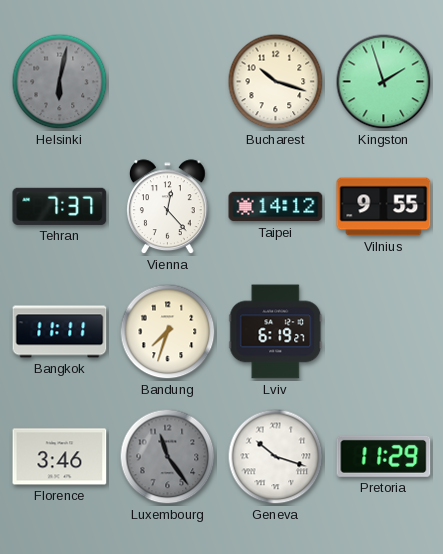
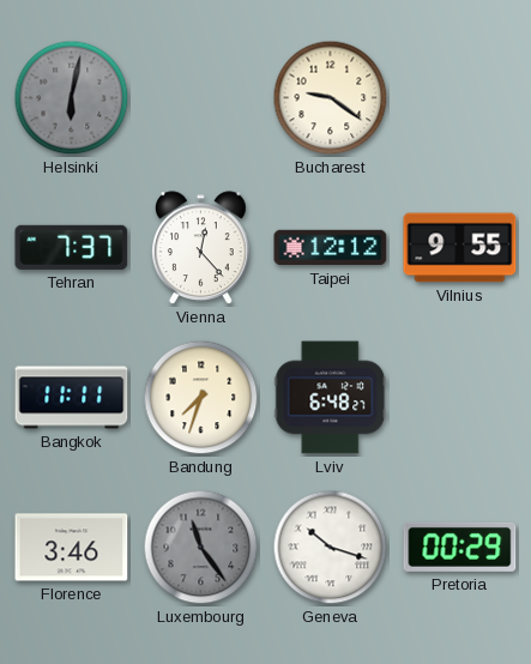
Bucharest: 10:18 -> 9:21
Kingston: 1:57 -> none
Taipei: 14:12 -> 12:12
Lviv: 6:19 -> 6:48
Pretoria: 11:29 -> 00:29
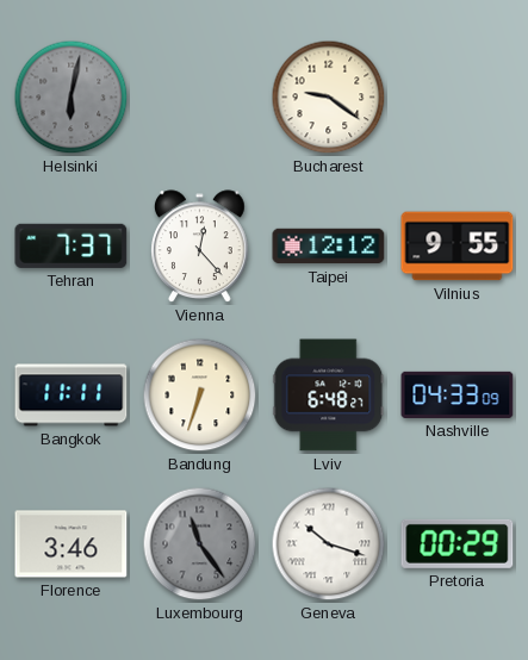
Bandung: 7:33 -> 6:33
Nashville: none -> 04:33
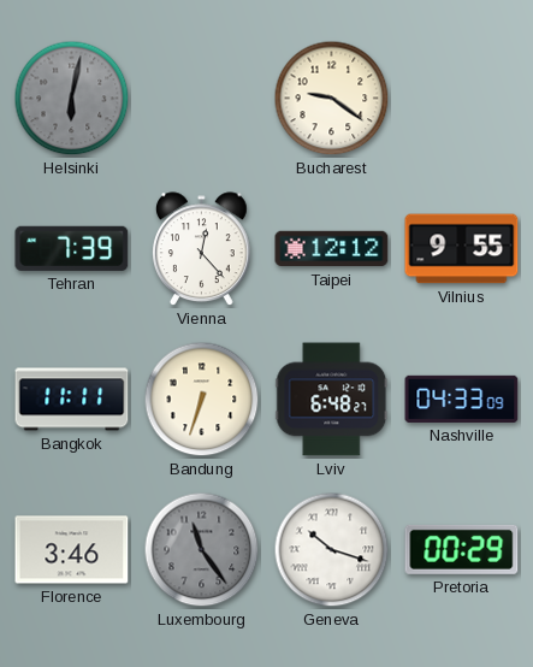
Tehran: 7:37 -> 7:39
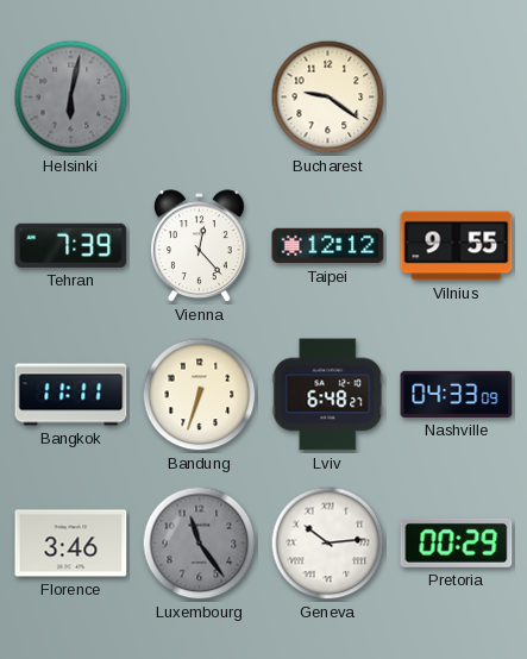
Geneva: 10:18 -> 10:14
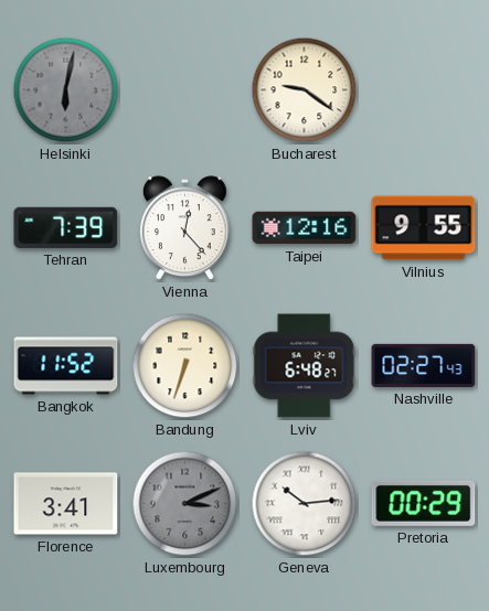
Taipei: 12:12 -> 12:16
Bangkok: 11:11 -> 11:52
Nashville: 04:33 -> 02:27
Florence: 3:46 -> 3:41
Luxembourg: 11:24 -> 3:11
